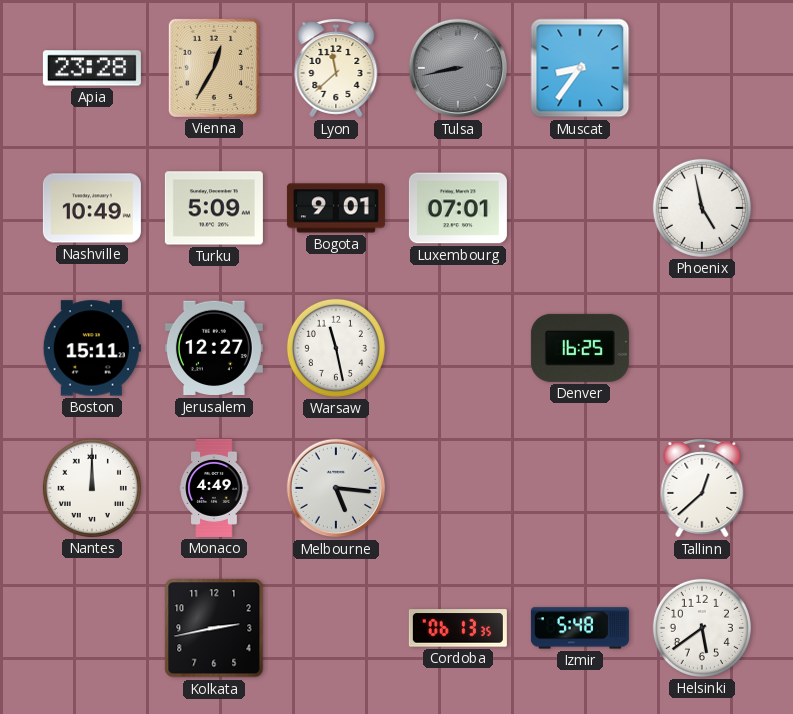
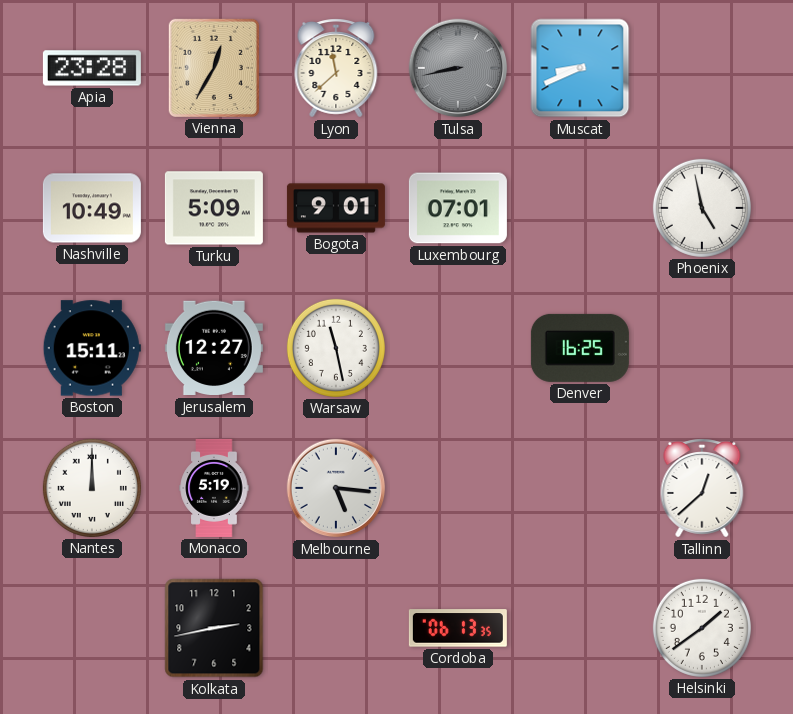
Muscat: 8:36 -> 8:41
Monaco: 4:49 -> 5:19
Izmir: 5:48 -> none
Helsinki: 5:39 -> 1:39
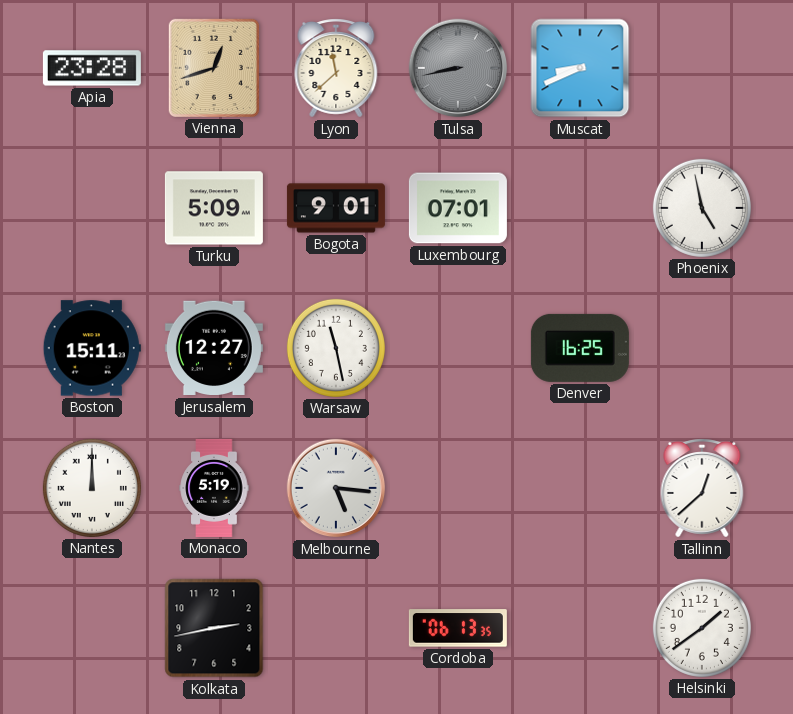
Vienna: 12:35 -> 12:42
Nashville: 10:49 -> none
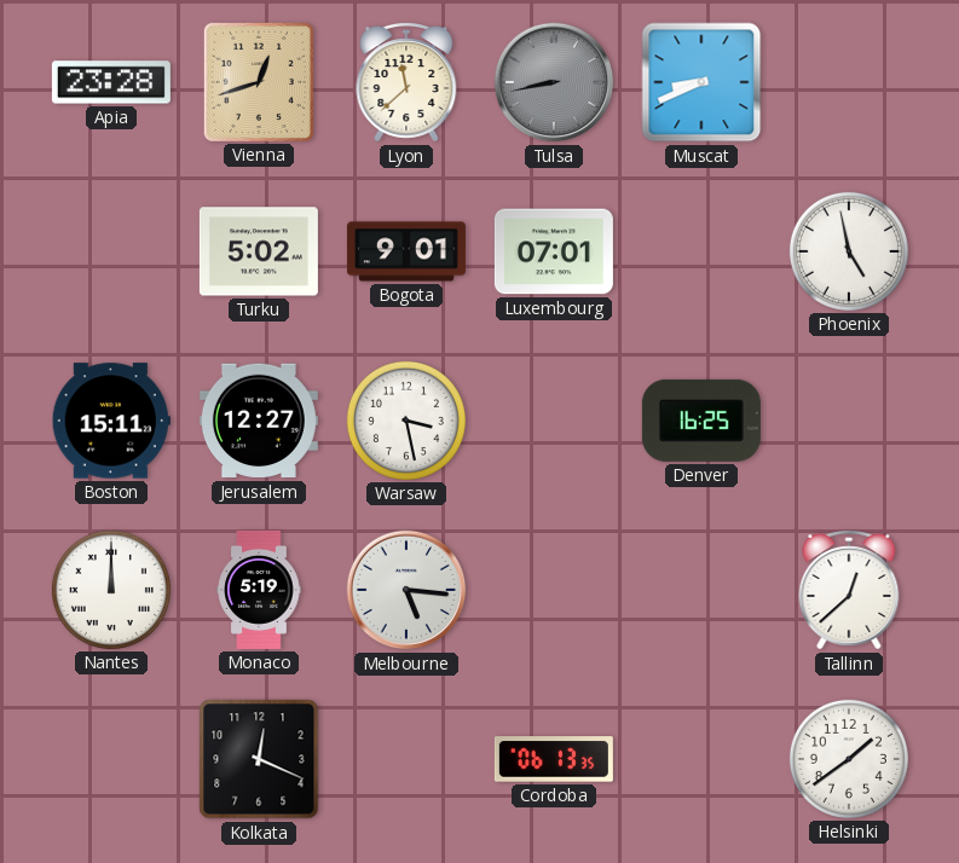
Turku: 5:09 -> 5:02
Warsaw: 11:28 -> 3:28
Kolkata: 2:43 -> 12:19
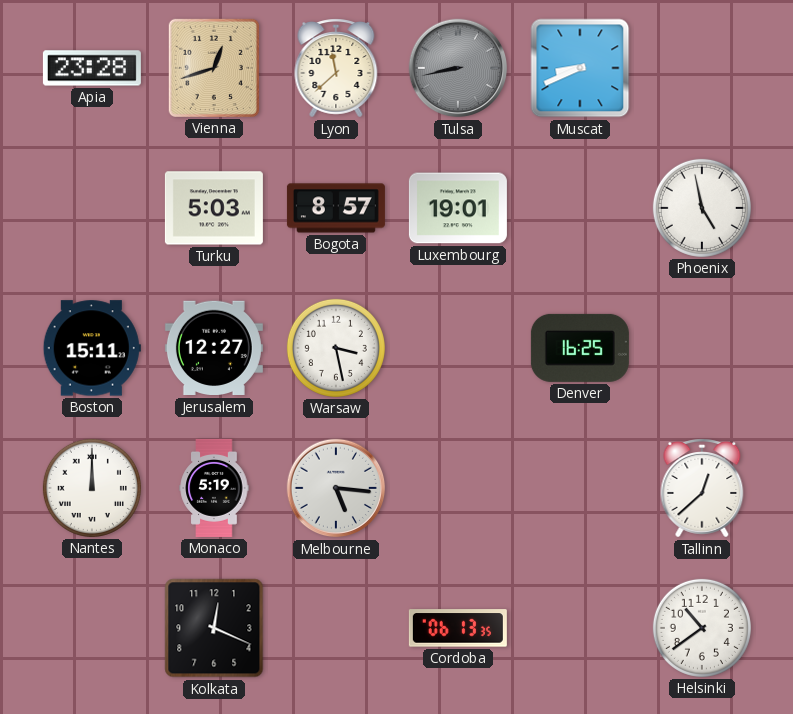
Turku: 5:02 -> 5:03
Bogota: 9:01 -> 8:57
Luxembourg: 07:01 -> 19:01
Helsinki: 1:39 -> 10:39
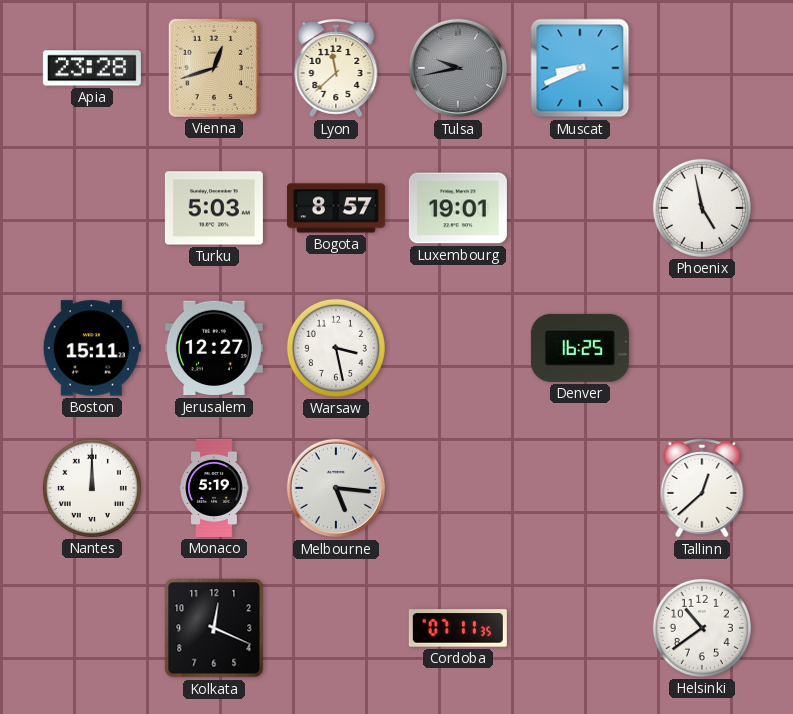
Tulsa: 8:43 -> 9:43
Cordoba: 06:13 -> 07:11
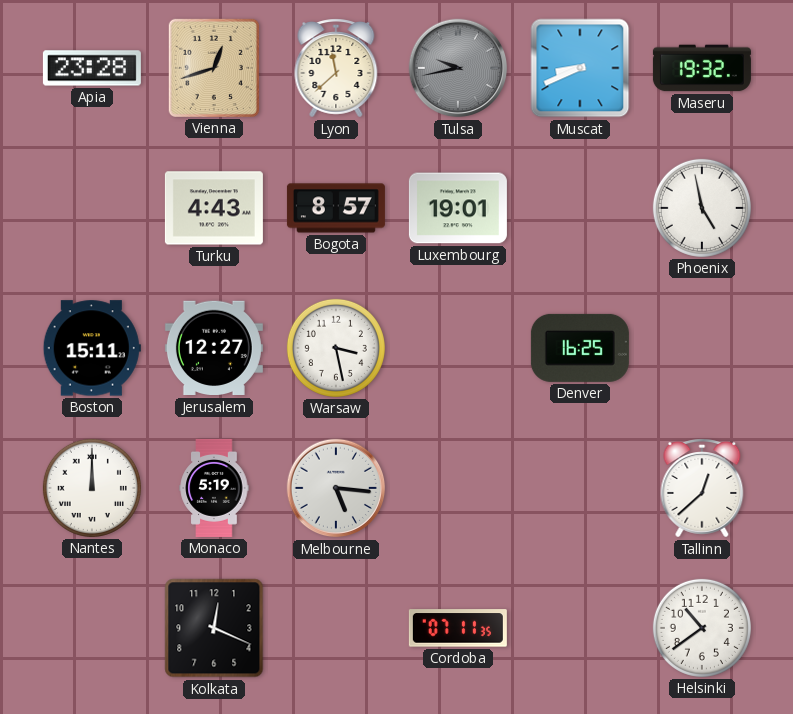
Maseru: none -> 19:32
Turku: 5:03 -> 4:43
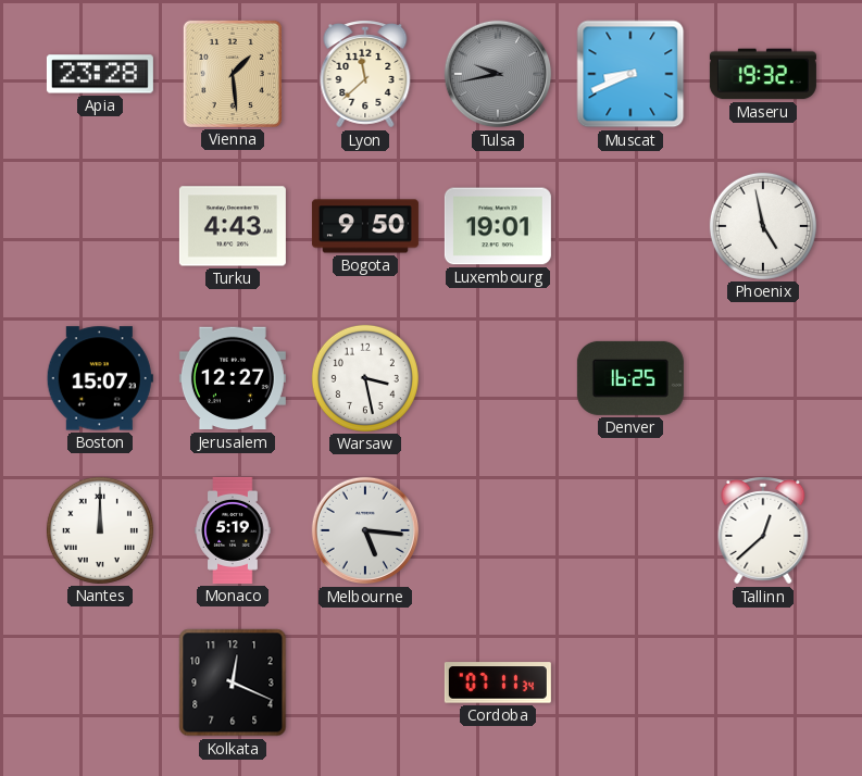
Vienna: 12:42 -> 1:29
Bogota: 8:57 -> 9:50
Boston: 15:11 -> 15:07
Cordoba: 07:11:35 -> 07:11:34
Helsinki: 10:39 -> none
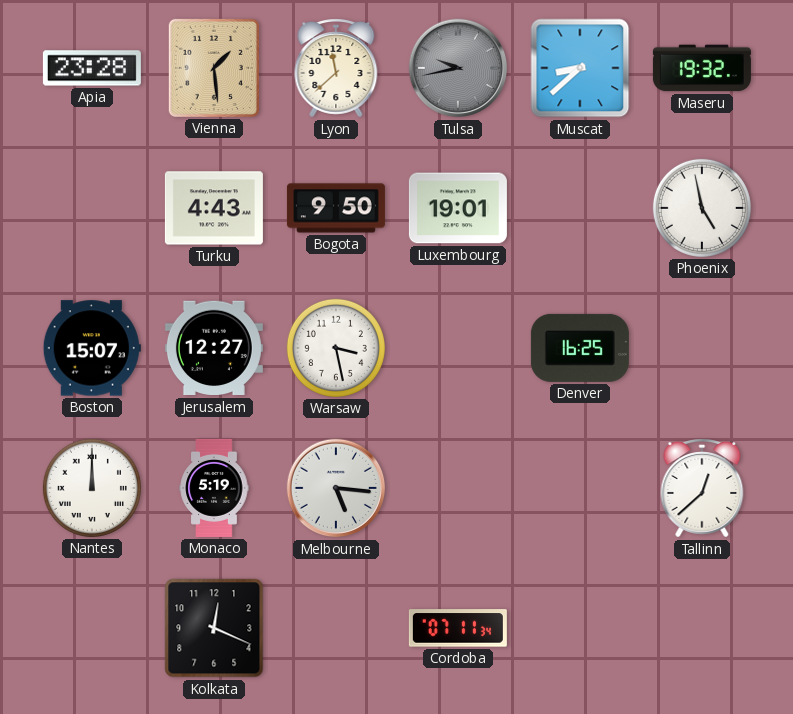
Muscat: 8:41 -> 8:38
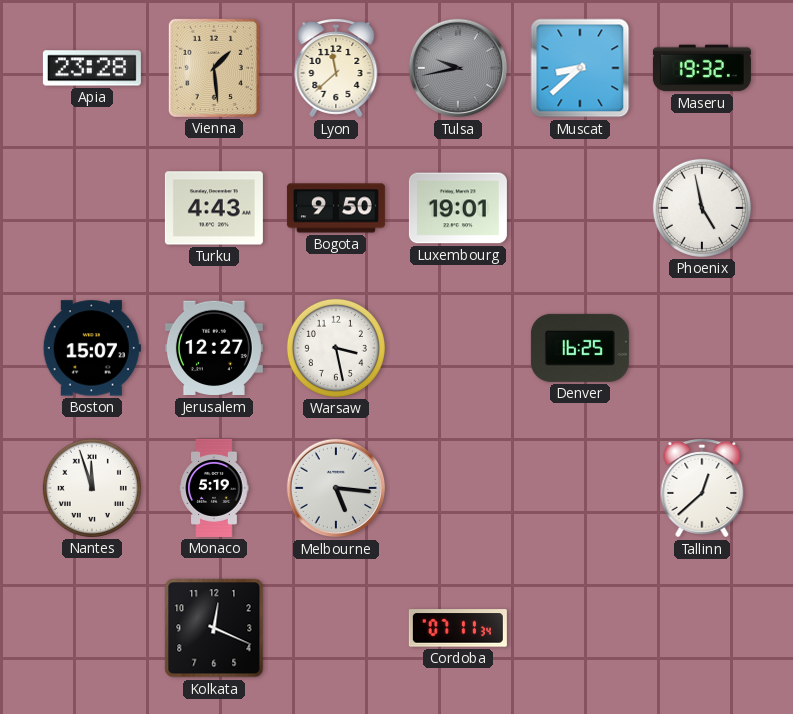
Nantes: 12:00 -> 11:57
